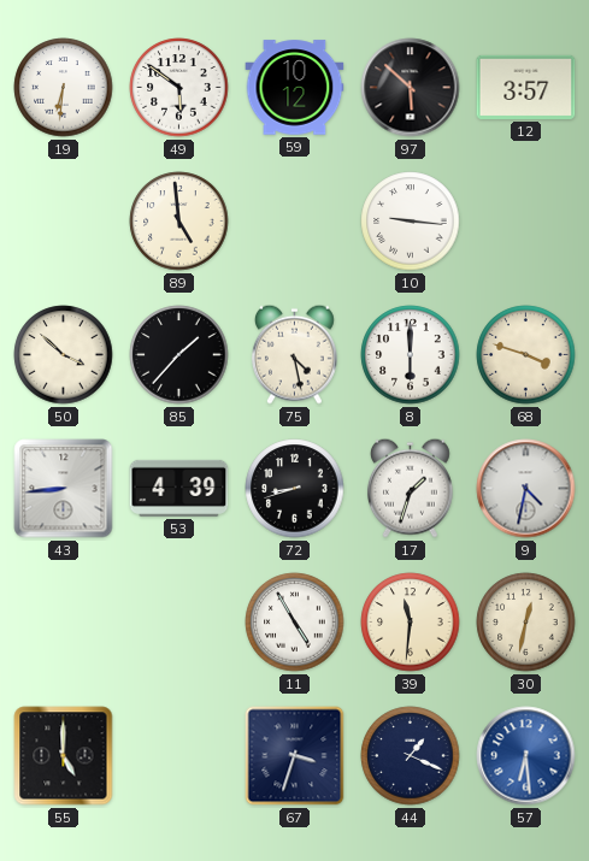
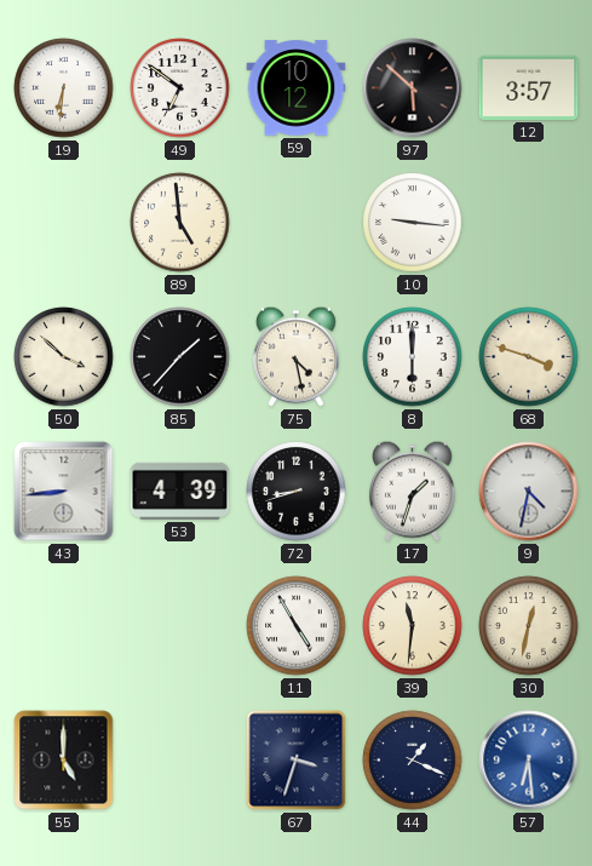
49: 5:51 -> 6:51
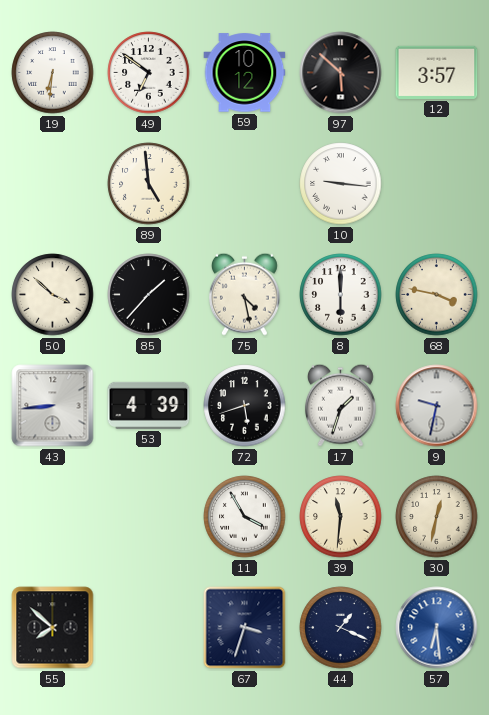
68: 3:48 -> 3:47
72: 8:42 -> 5:42
9: 4:32 -> 9:32
11: 4:55 -> 3:55
55: 5:00 -> 7:52
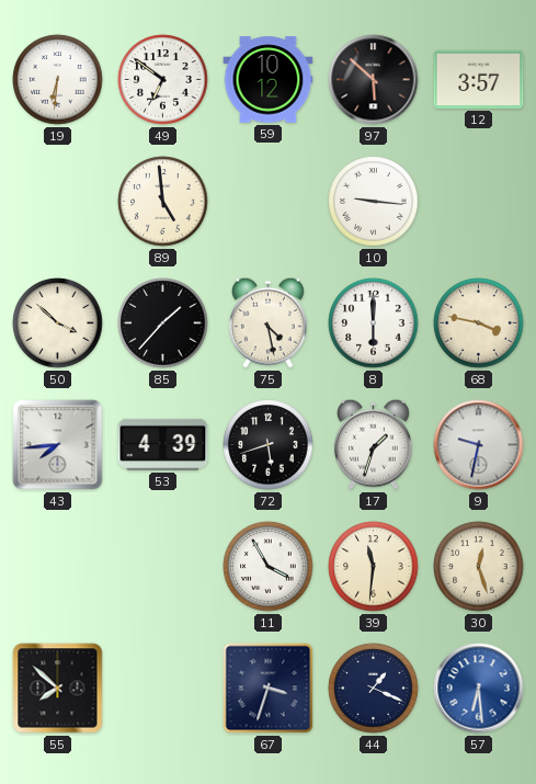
43: 8:44 -> 7:44
30: 12:32 -> 12:27
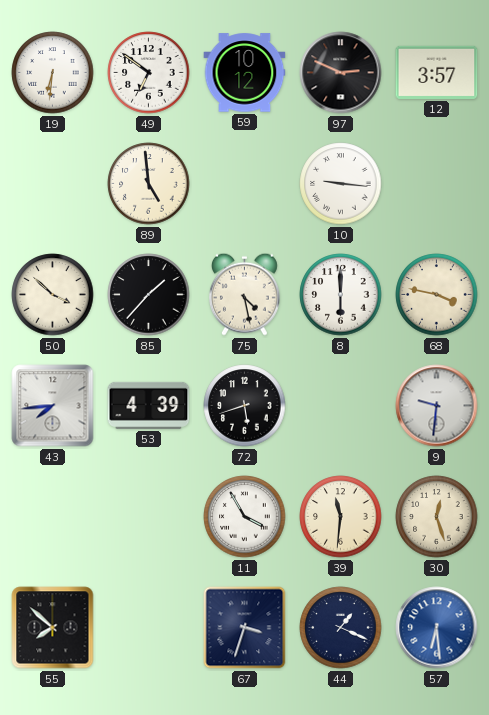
97: 5:52 -> 2:49
17: 1:33 -> none
9: 9:32 -> 9:31
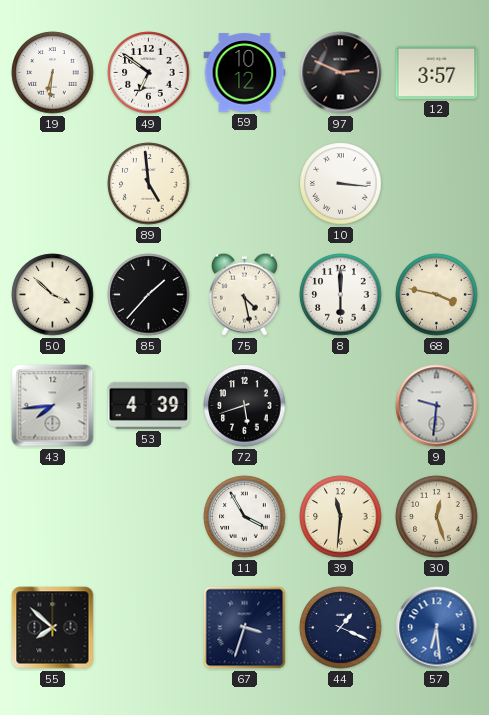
10: 9:16 -> 3:16
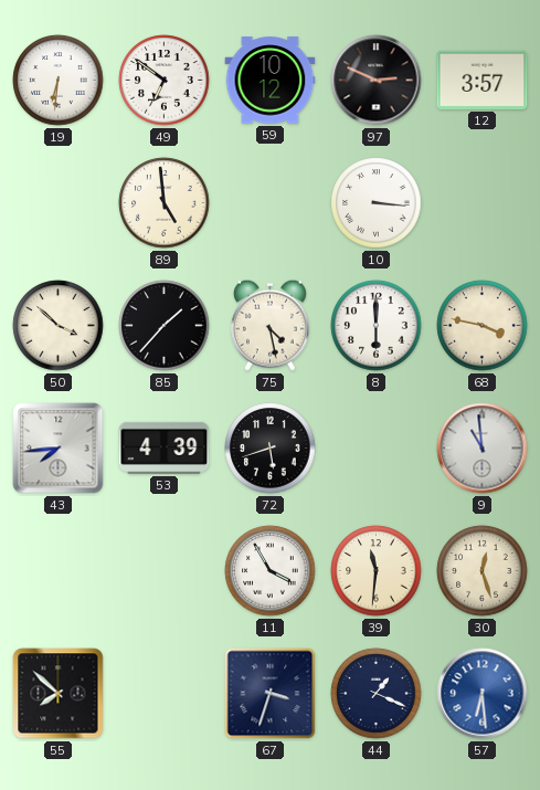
9: 9:31 -> 10:59
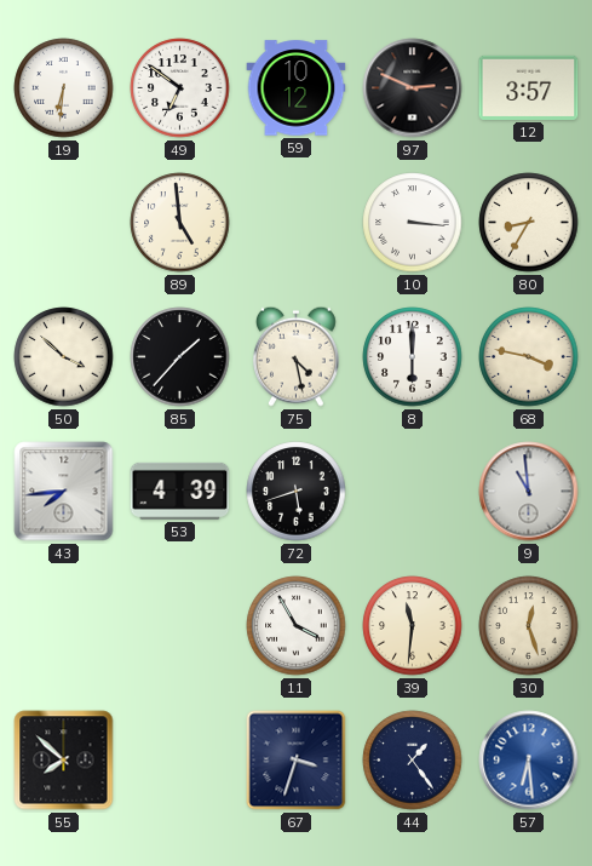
80: none -> 8:35
44: 1:19 -> 1:24
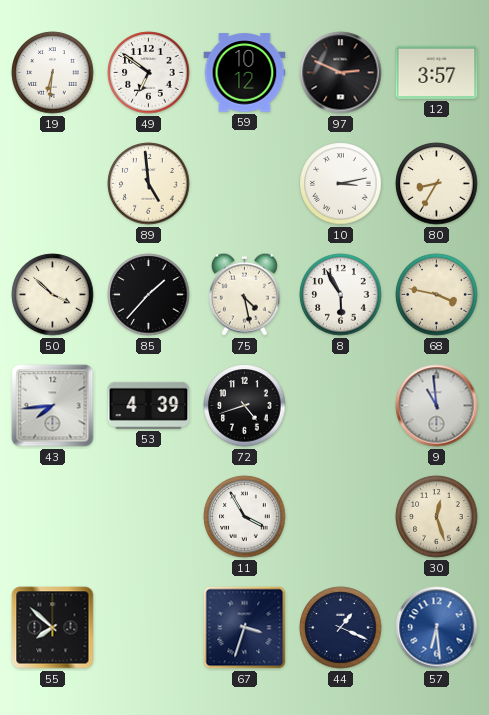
10: 3:16 -> 3:13
8: 6:00 -> 5:55
72: 5:42 -> 4:42
39: 11:31 -> none
44: 1:24 -> 1:19
